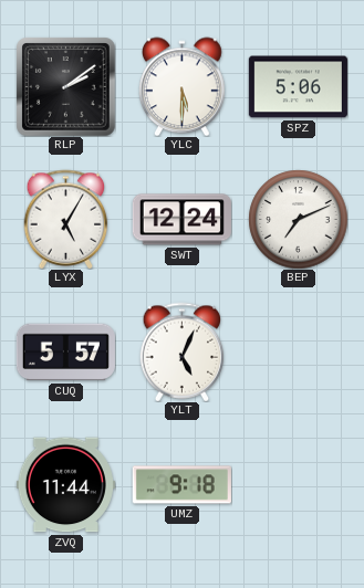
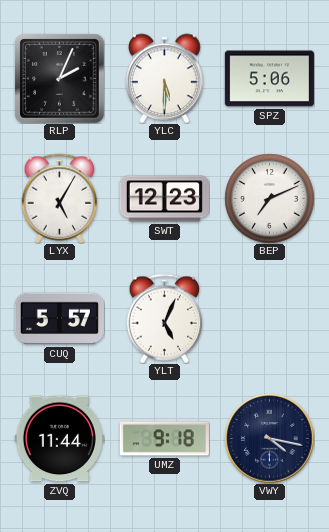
RLP: 2:09 -> 2:04
SWT: 12:24 -> 12:23
VWY: none -> 4:17
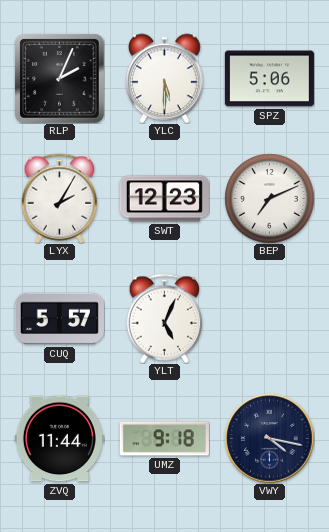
LYX: 5:05 -> 2:05
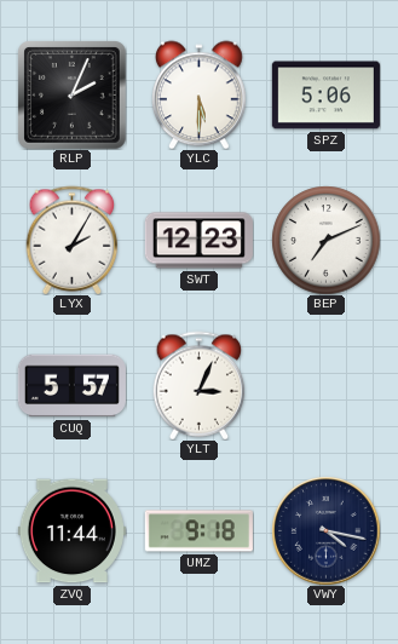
YLT: 5:04 -> 3:04
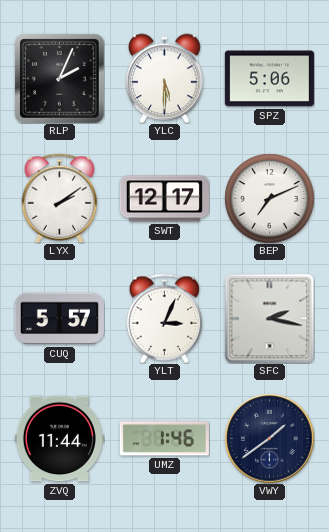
LYX: 2:05 -> 2:09
SWT: 12:23 -> 12:17
SFC: none -> 2:17
UMZ: 9:18 -> 1:46
VWY: 4:17 -> 1:39
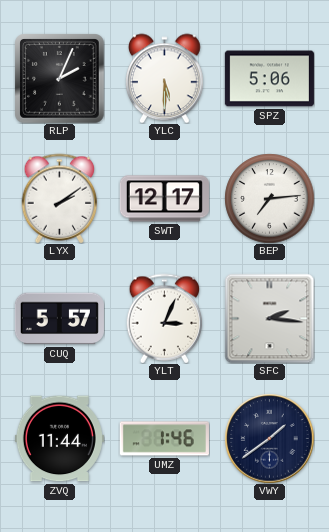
BEP: 7:11 -> 7:14
SFC: 2:17 -> 2:16
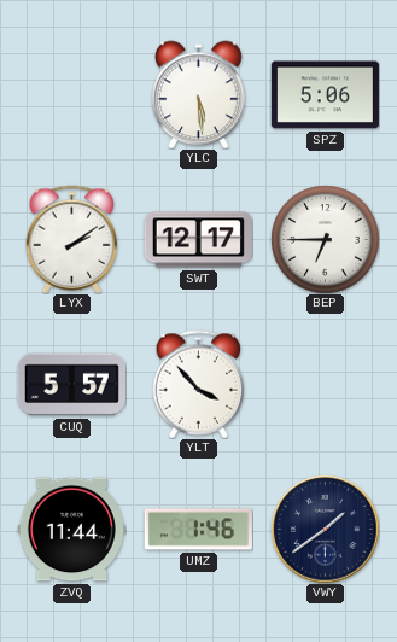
RLP: 2:04 -> none
YLC: 5:30 -> 5:29
BEP: 7:14 -> 6:45
YLT: 3:04 -> 3:53
SFC: 2:16 -> none
